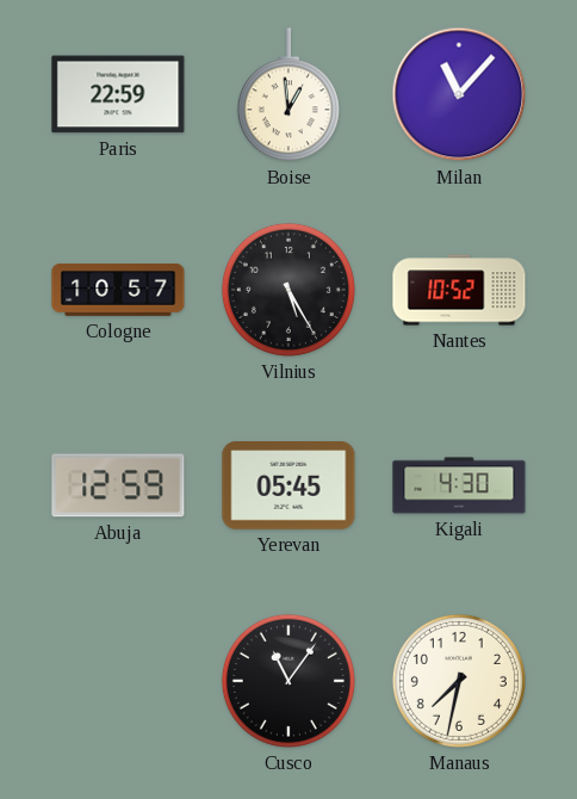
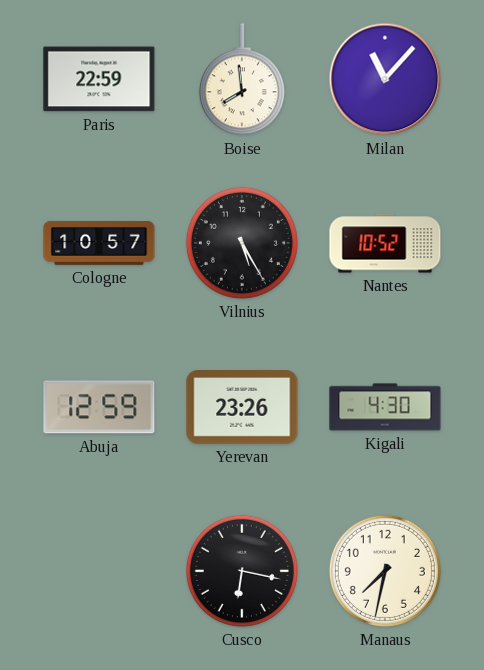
Boise: 12:59 -> 7:59
Yerevan: 05:45 -> 23:26
Cusco: 11:06 -> 6:17
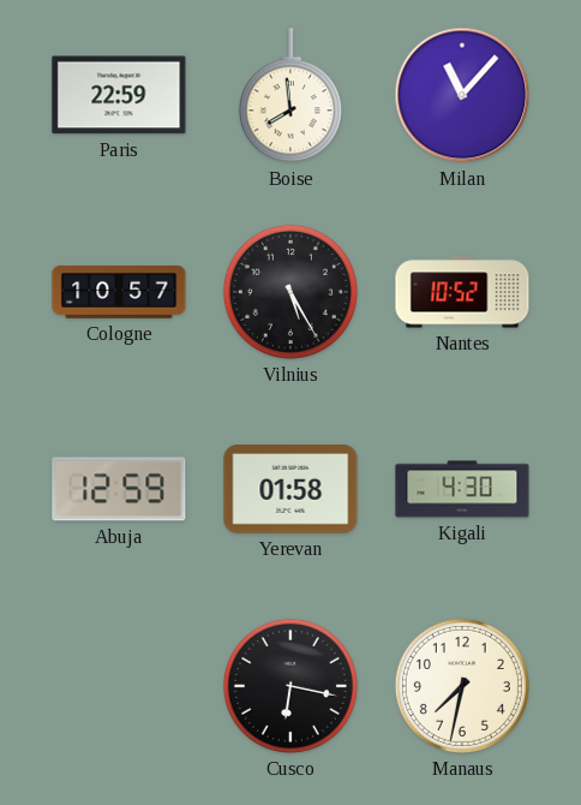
Yerevan: 23:26 -> 01:58
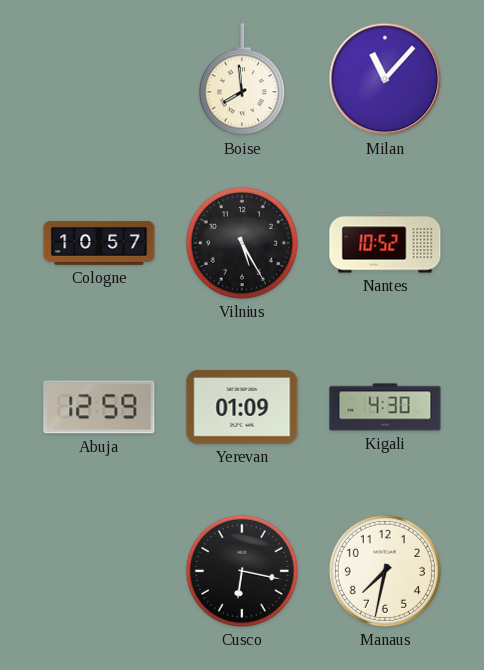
Paris: 22:59 -> none
Yerevan: 01:58 -> 01:09
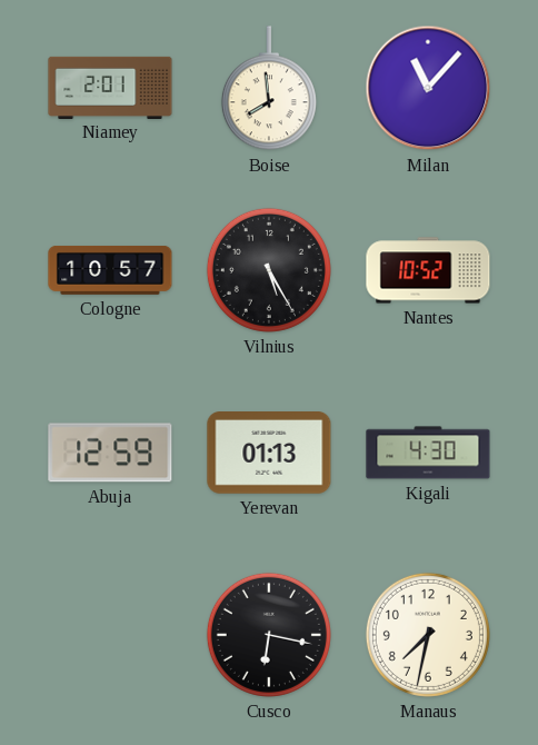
Niamey: none -> 2:01
Yerevan: 01:09 -> 01:13
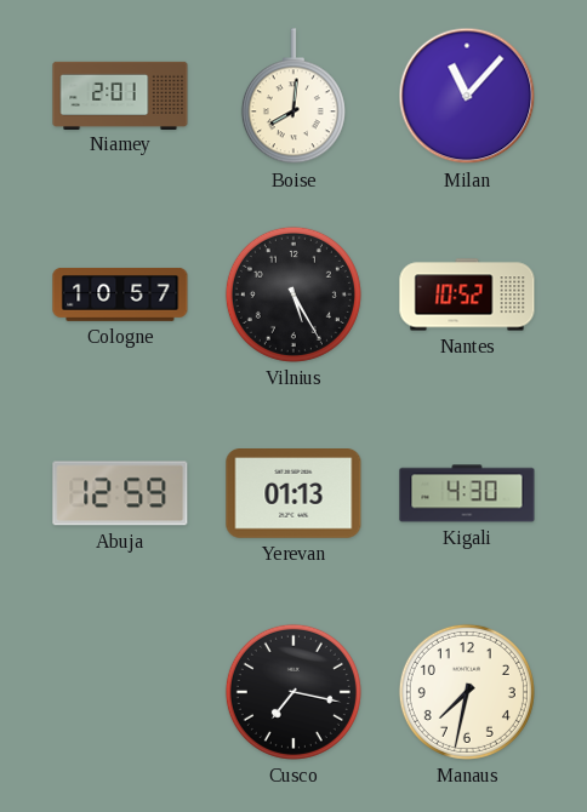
Boise: 7:59 -> 8:01
Cusco: 6:17 -> 7:17
